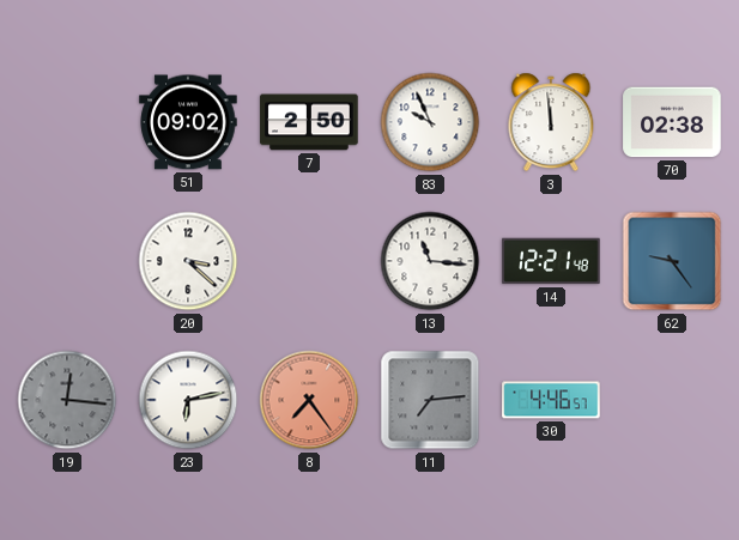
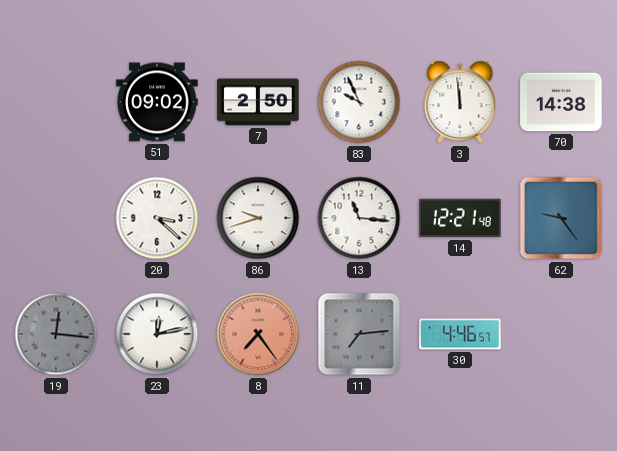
70: 02:38 -> 14:38
86: none -> 9:42
23: 6:13 -> 12:13
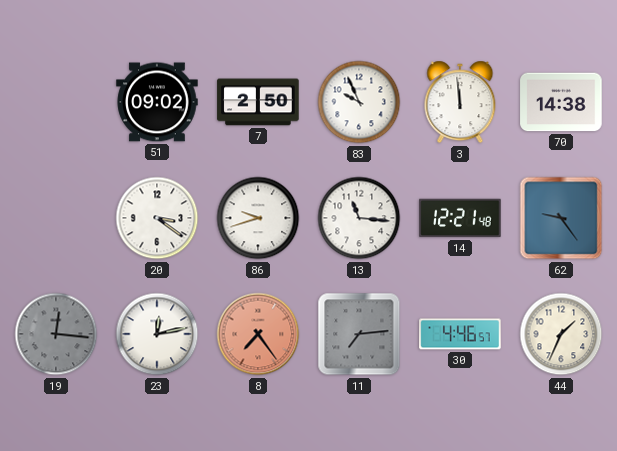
20: 3:22 -> 3:21
44: none -> 1:34
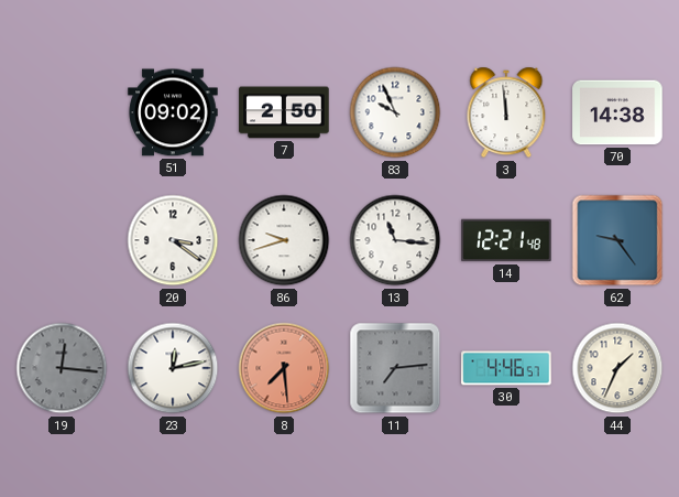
8: 7:24 -> 7:29
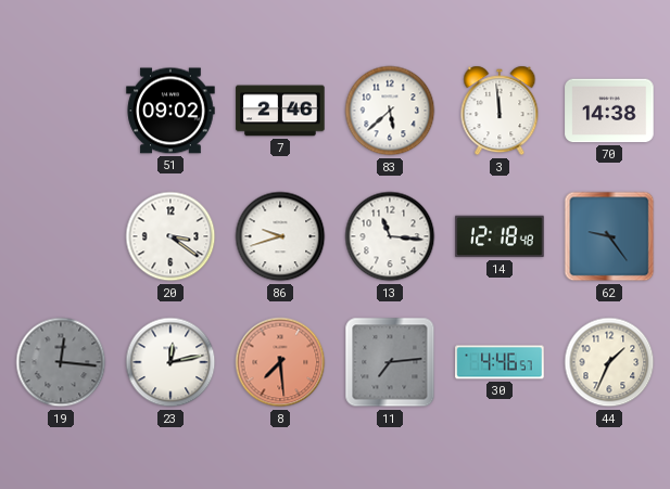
7: 2:50 -> 2:46
83: 9:56 -> 5:38
14: 12:21 -> 12:18
